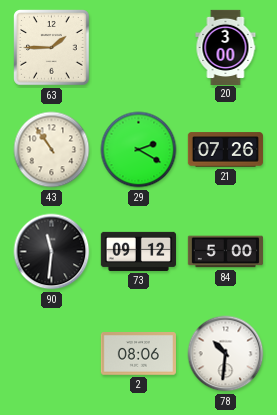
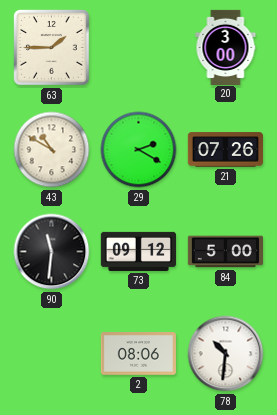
43: 10:54 -> 10:50
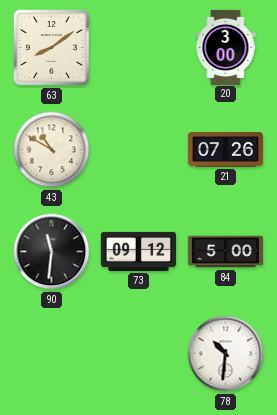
63: 1:45 -> 8:09
29: 2:20 -> none
2: 08:06 -> none
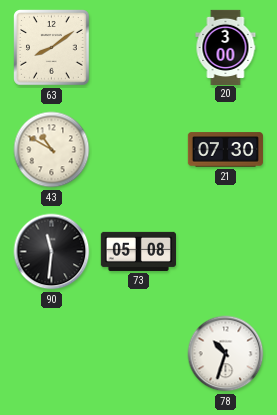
21: 07:26 -> 07:30
73: 09:12 -> 05:08
84: 5:00 -> none
78: 10:31 -> 10:33
